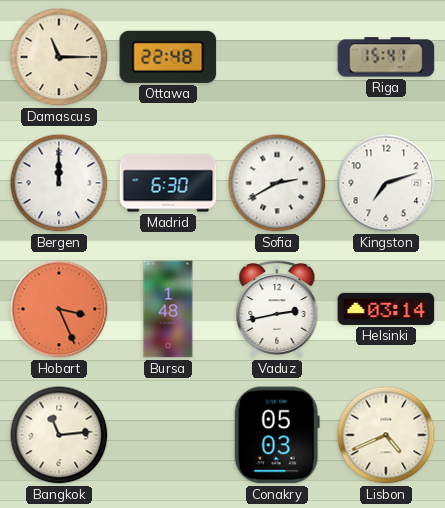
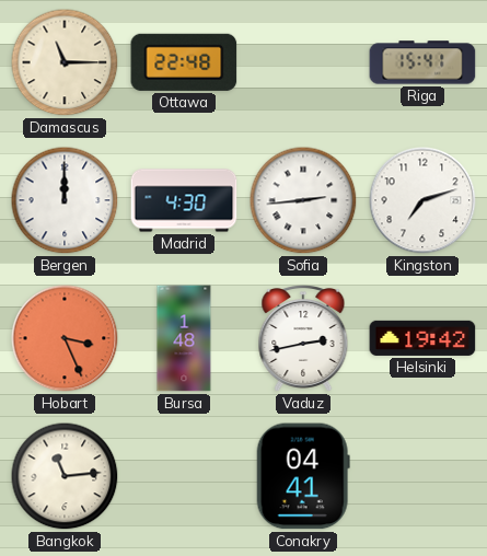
Madrid: 6:30 -> 4:30
Sofia: 2:40 -> 2:44
Helsinki: 03:14 -> 19:42
Conakry: 05:03 -> 04:41
Lisbon: 4:41 -> none
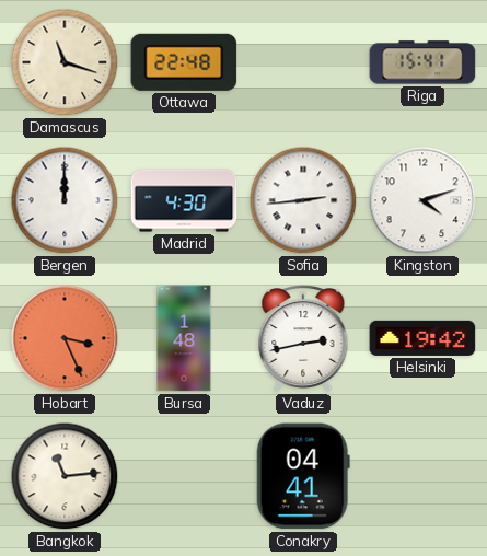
Damascus: 11:15 -> 11:18
Kingston: 7:12 -> 4:12
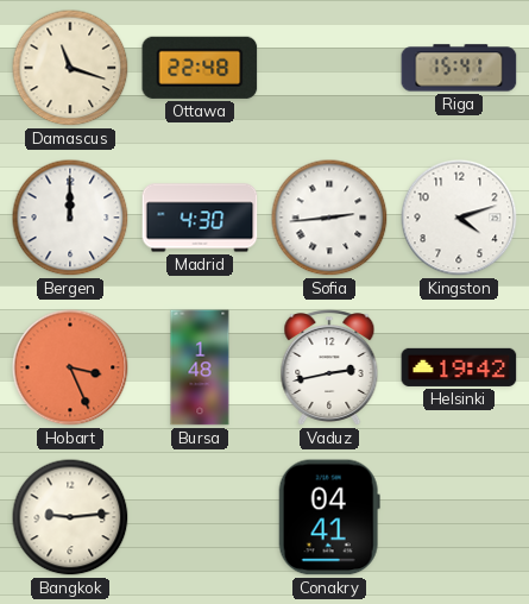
Bangkok: 11:14 -> 9:14
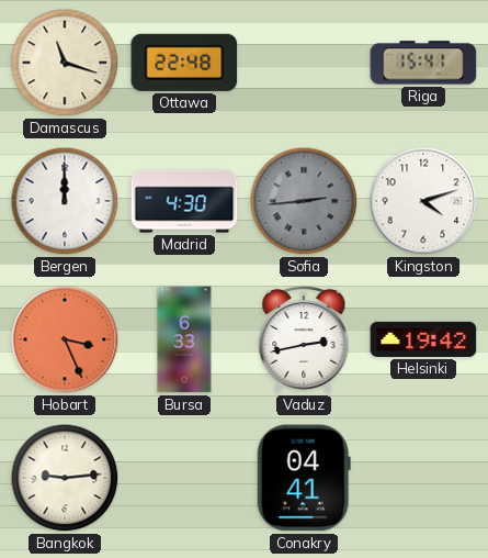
Sofia dial: white -> grey
Bursa: 1:48 -> 6:33
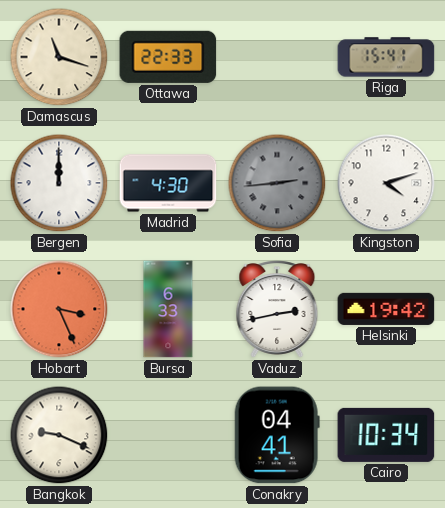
Ottawa: 22:48 -> 22:33
Bangkok: 9:14 -> 9:19
Cairo: none -> 10:34
